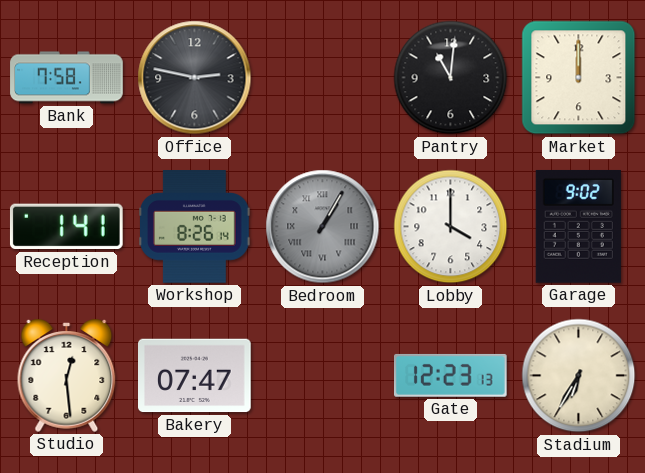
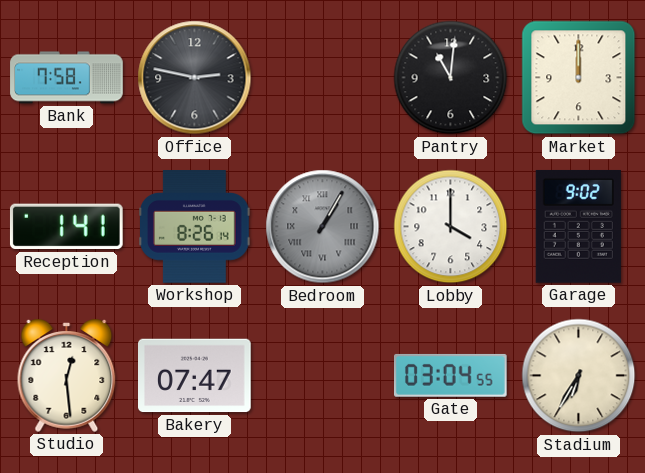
Gate: 12:23 -> 03:04
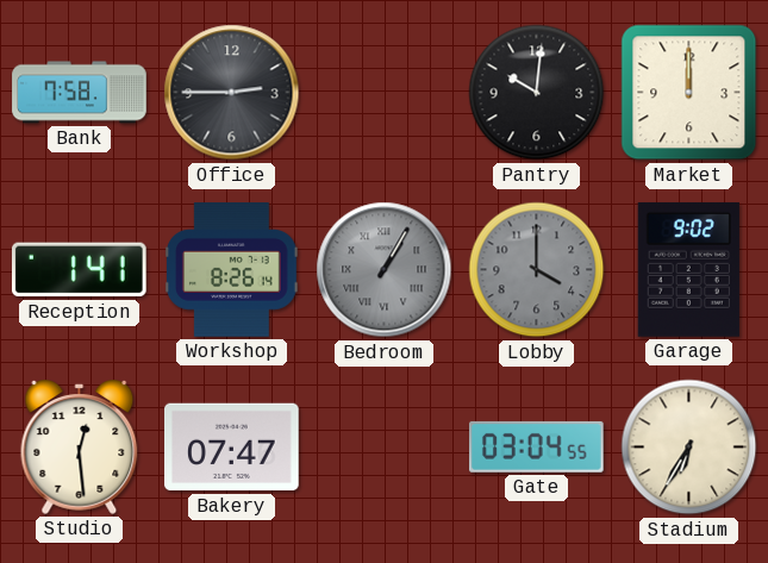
Office: 2:47 -> 2:45
Pantry: 11:01 -> 10:01
Lobby dial: white -> grey
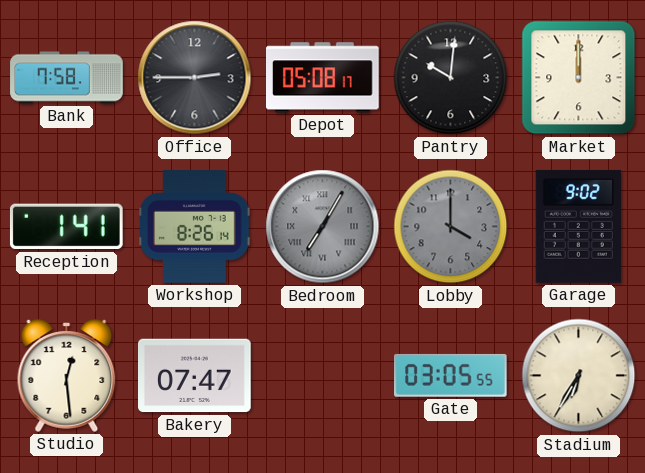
Depot: none -> 05:08
Bedroom: 1:05 -> 7:05
Gate: 03:04 -> 03:05
